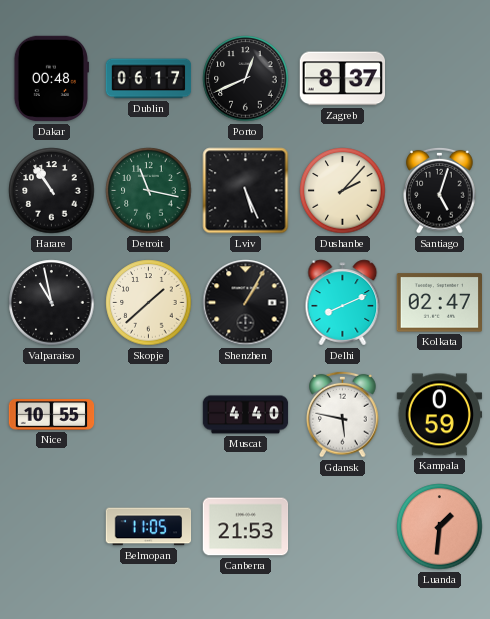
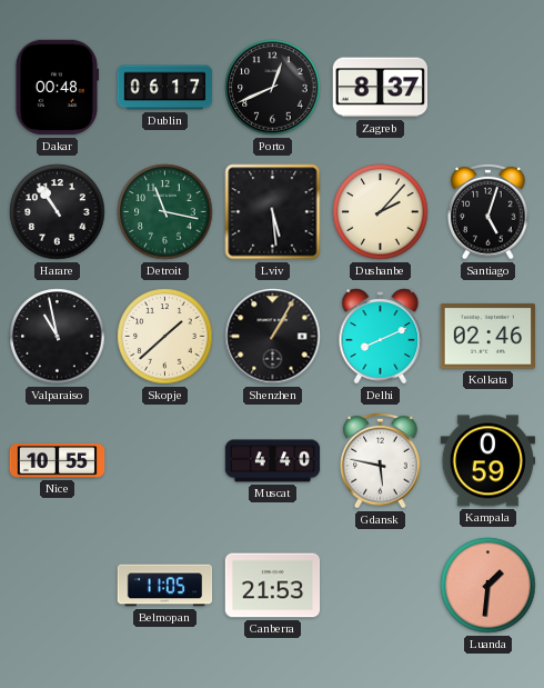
Lviv: 5:26 -> 5:29
Kolkata: 02:47 -> 02:46
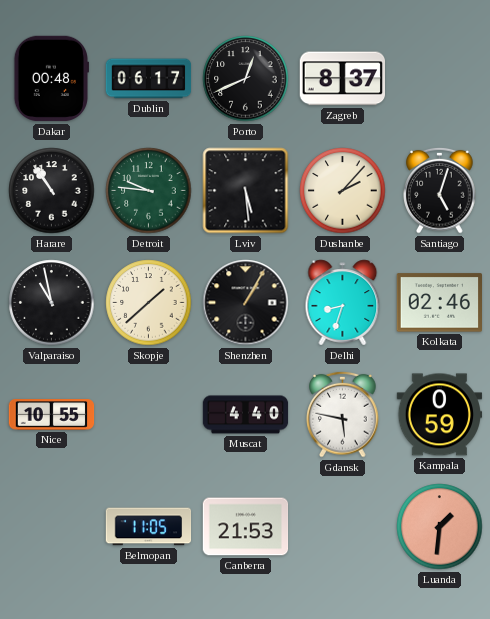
Detroit: 11:17 -> 9:46
Delhi: 8:11 -> 8:33
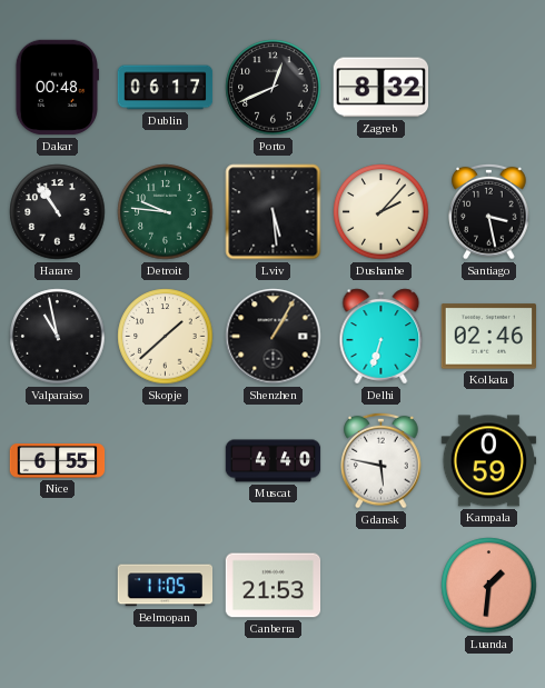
Zagreb: 8:37 -> 8:32
Santiago: 5:03 -> 3:28
Delhi: 8:33 -> 6:33
Nice: 10:55 -> 6:55
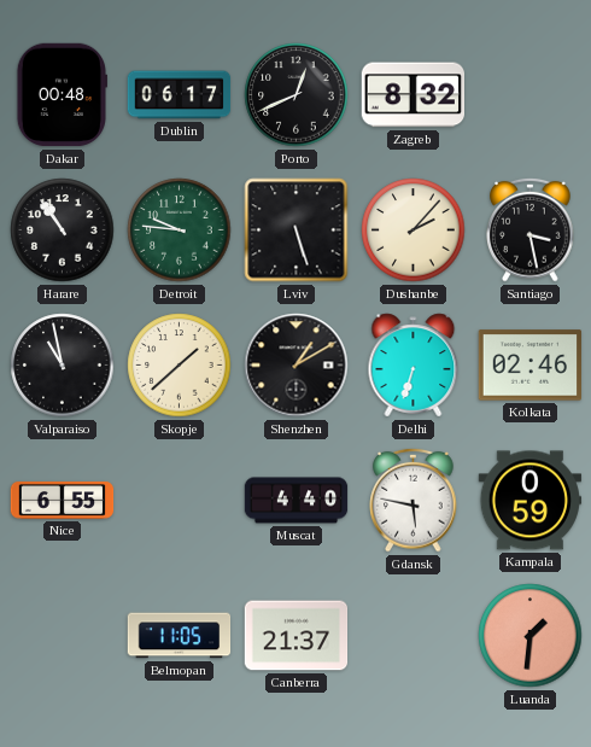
Lviv: 5:29 -> 5:27
Shenzhen: 1:05 -> 1:10
Canberra: 21:53 -> 21:37
